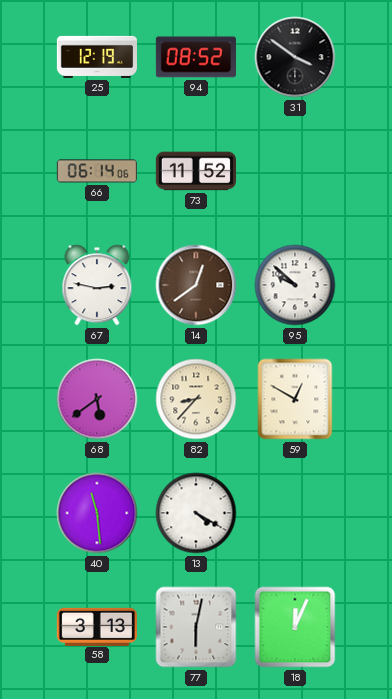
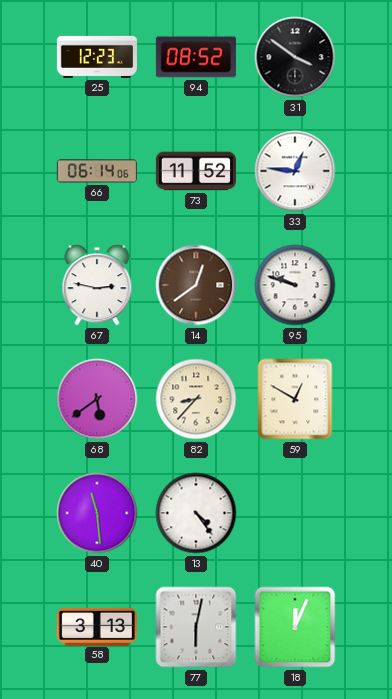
25: 12:19 -> 12:23
33: none -> 12:46
95: 9:52 -> 9:48
13: 4:20 -> 4:24
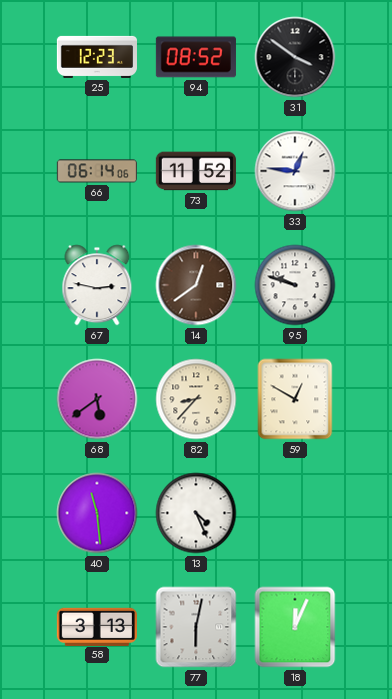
13: 4:24 -> 4:26
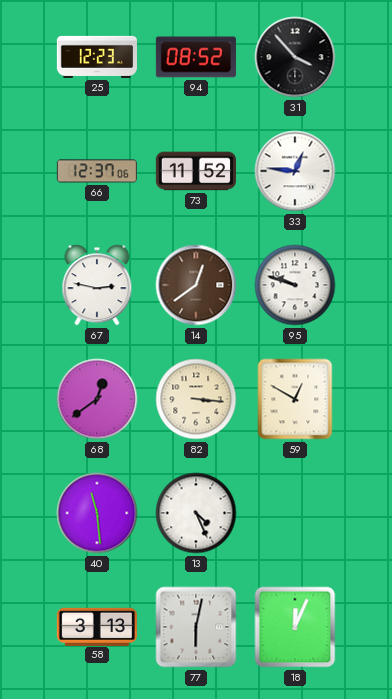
31: 3:51 -> 3:53
66: 06:14 -> 12:37
68: 5:39 -> 12:39
82: 8:37 -> 3:16
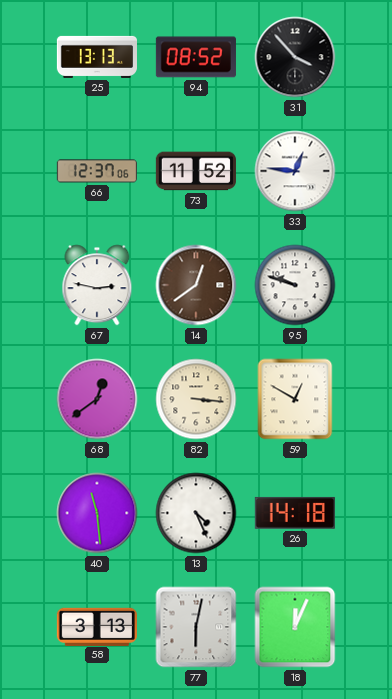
25: 12:23 -> 13:13
26: none -> 14:18
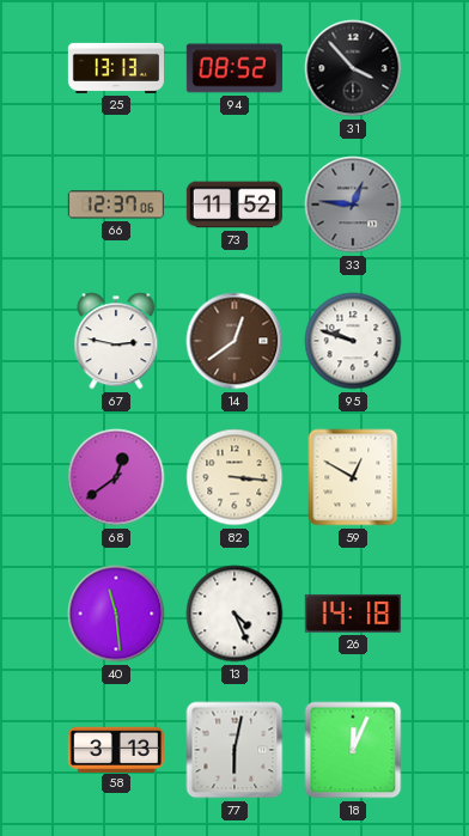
33 dial: white -> grey
